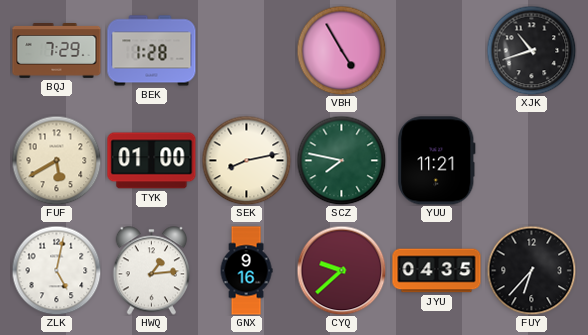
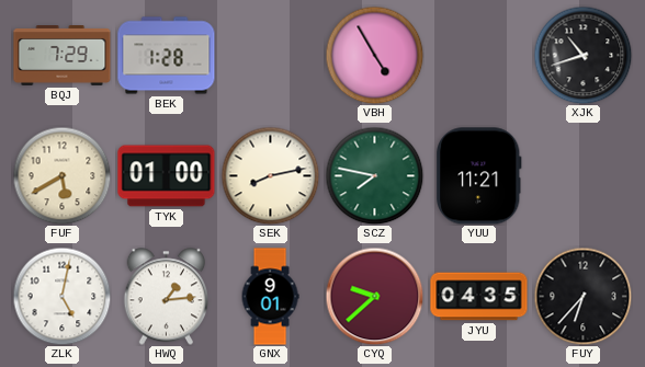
GNX: 9:16 -> 9:01
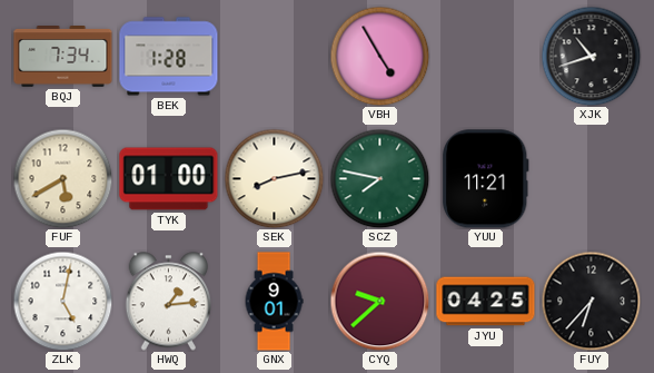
BQJ: 7:29 -> 7:34
JYU: 04:35 -> 04:25
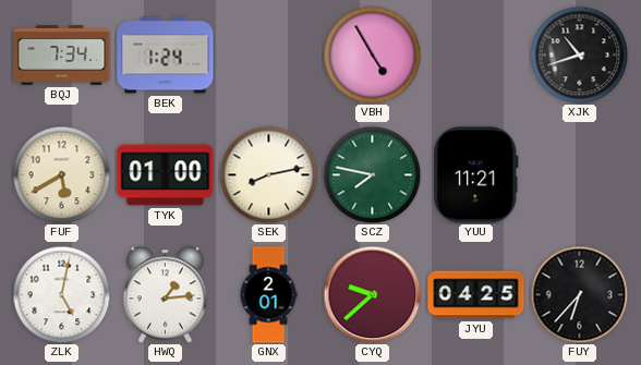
BEK: 1:28 -> 1:24
GNX: 9:01 -> 2:01
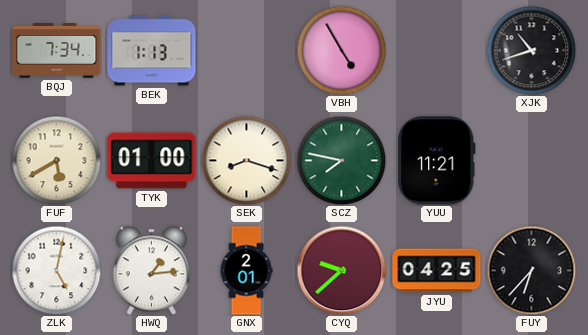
BEK: 1:24 -> 1:13
SEK: 8:13 -> 8:18
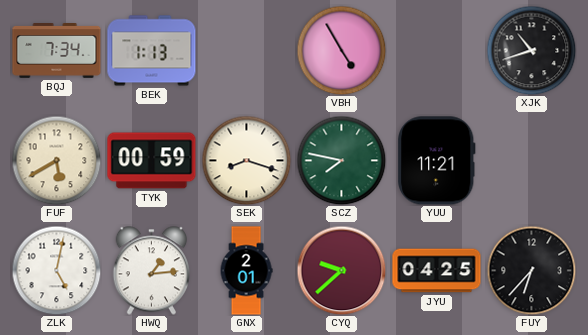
TYK: 01:00 -> 00:59
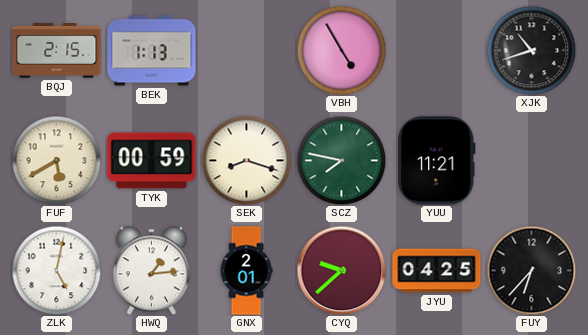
BQJ: 7:34 -> 2:15
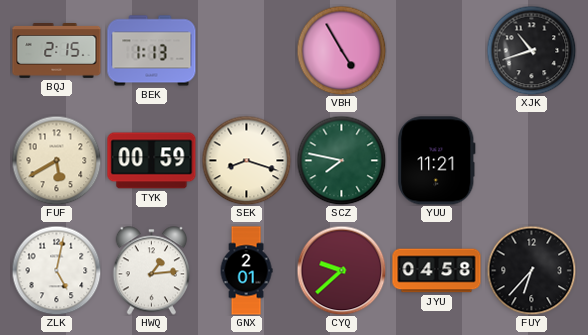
JYU: 04:25 -> 04:58
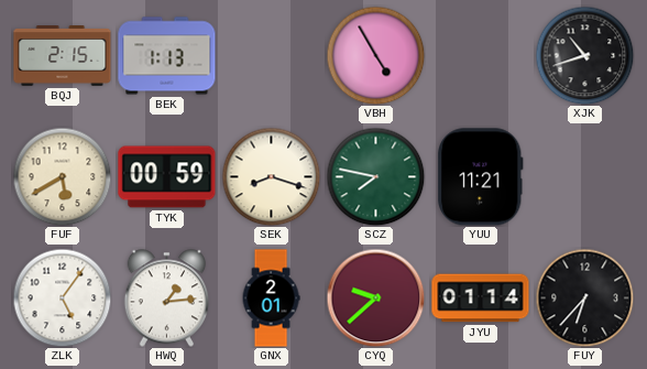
ZLK: 5:02 -> 5:06
JYU: 04:58 -> 01:14
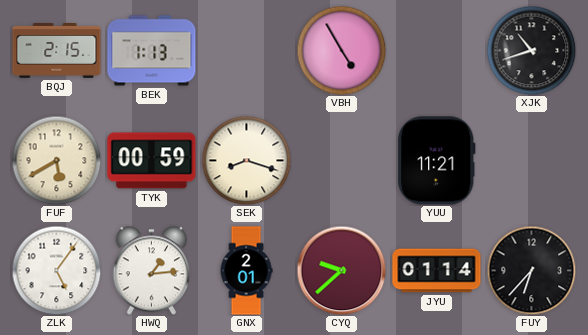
SCZ: 7:47 -> none
